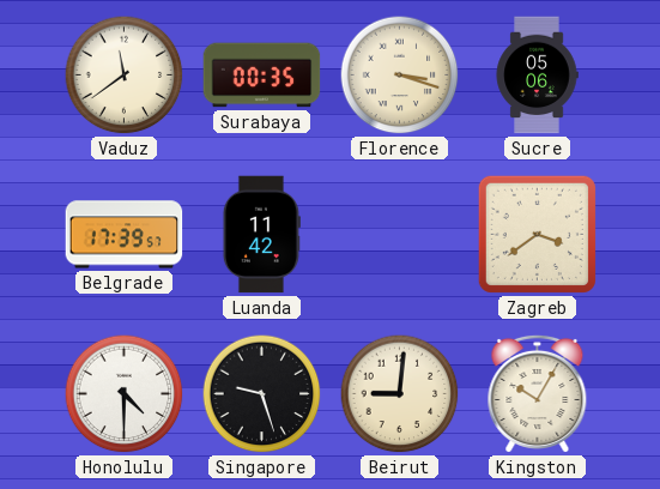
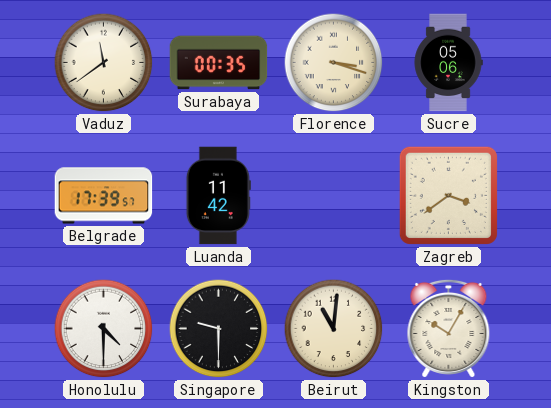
Singapore: 9:27 -> 9:30
Beirut: 9:01 -> 11:01
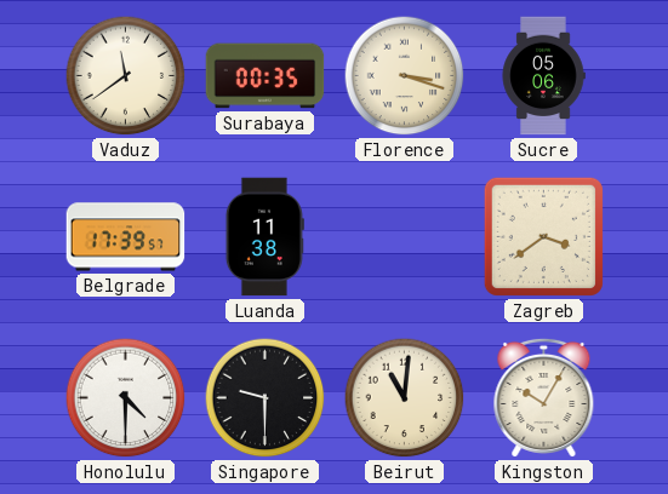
Luanda: 11:42 -> 11:38
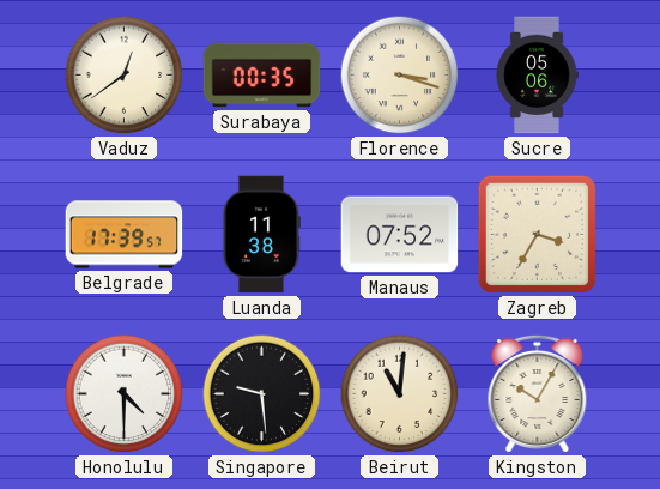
Vaduz: 11:39 -> 12:39
Manaus: none -> 07:52
Zagreb: 3:39 -> 3:35
Singapore: 9:30 -> 9:29
